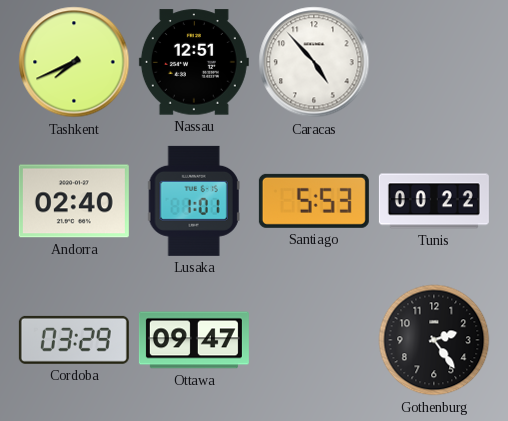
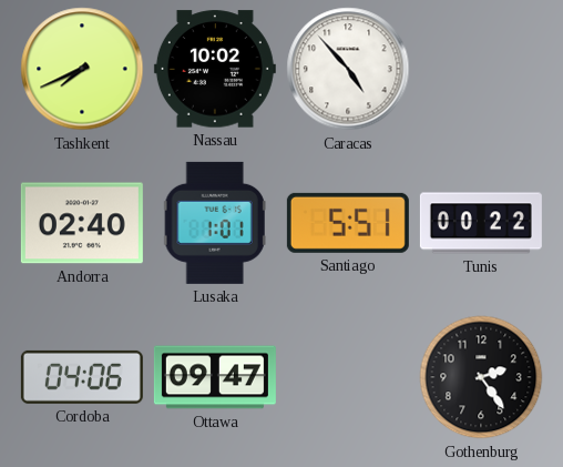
Nassau: 12:51 -> 10:02
Santiago: 5:53 -> 5:51
Cordoba: 03:29 -> 04:06
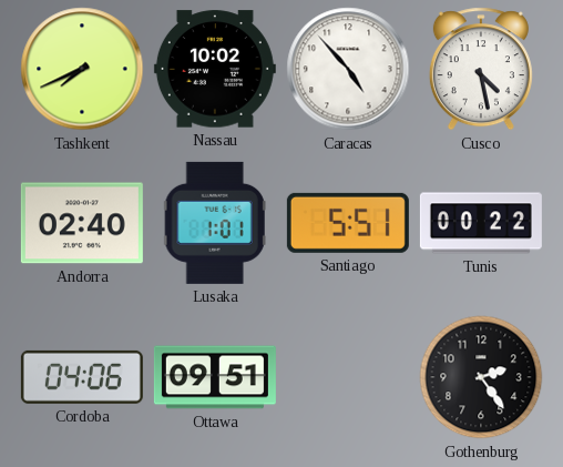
Cusco: none -> 4:28
Ottawa: 09:47 -> 09:51
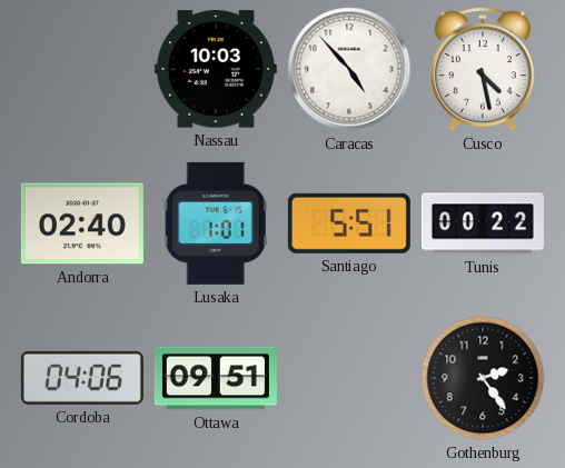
Tashkent: 7:41 -> none
Nassau: 10:02 -> 10:03
